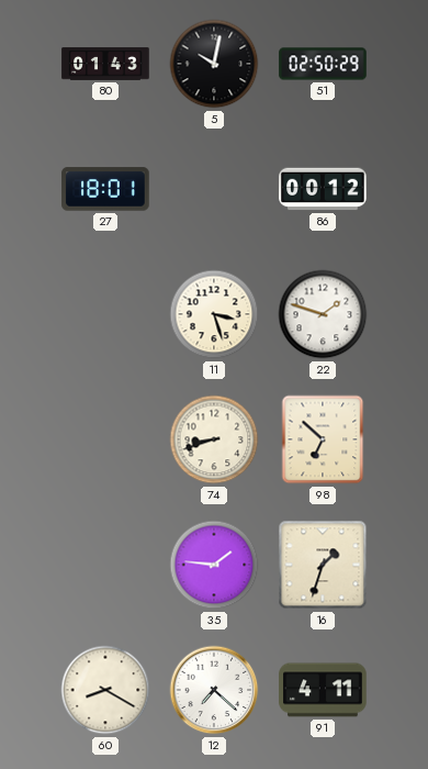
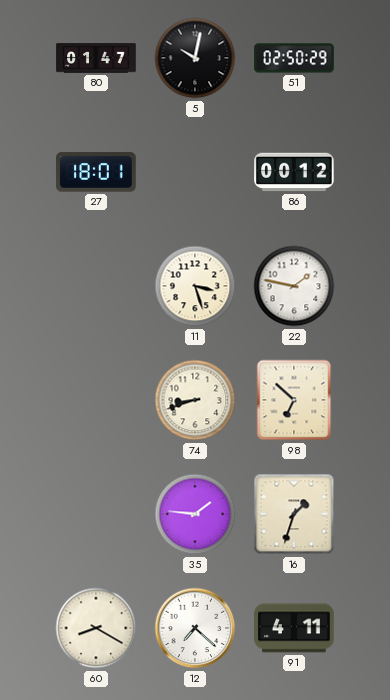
80: 01:43 -> 01:47
22: 1:48 -> 1:47
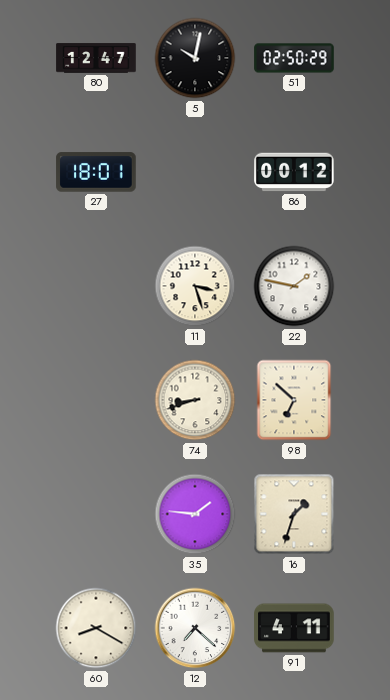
80: 01:47 -> 12:47
